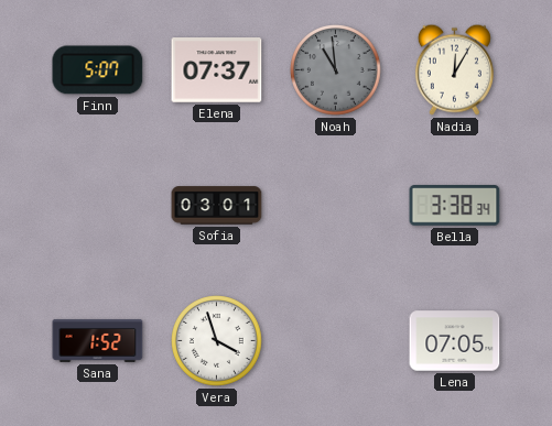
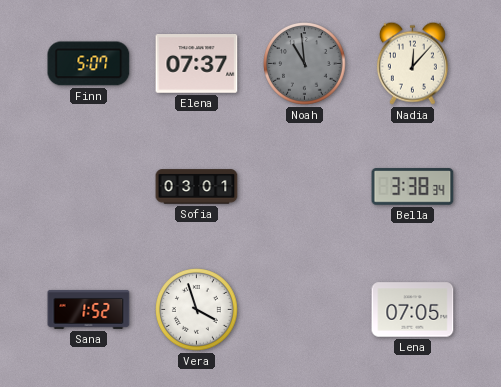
Nadia: 12:05 -> 12:07
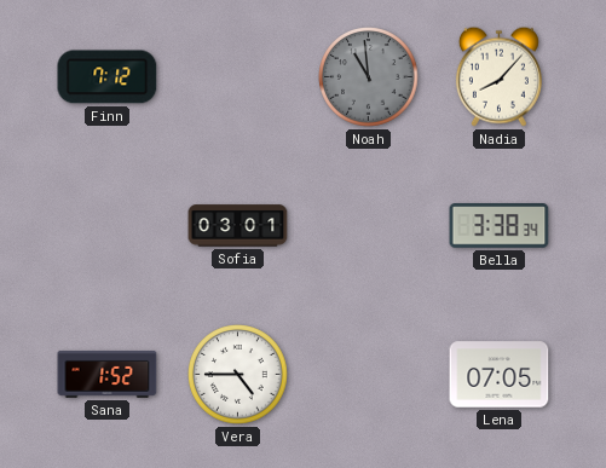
Finn: 5:07 -> 7:12
Elena: 07:37 -> none
Nadia: 12:07 -> 8:07
Vera: 3:57 -> 4:45
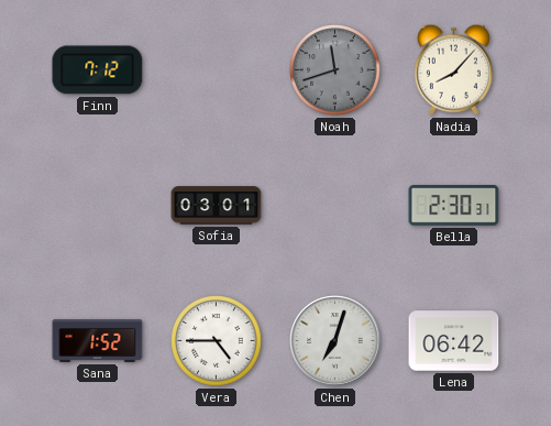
Noah: 10:59 -> 11:42
Bella: 3:38 -> 2:30
Chen: none -> 7:03
Lena: 07:05 -> 06:42
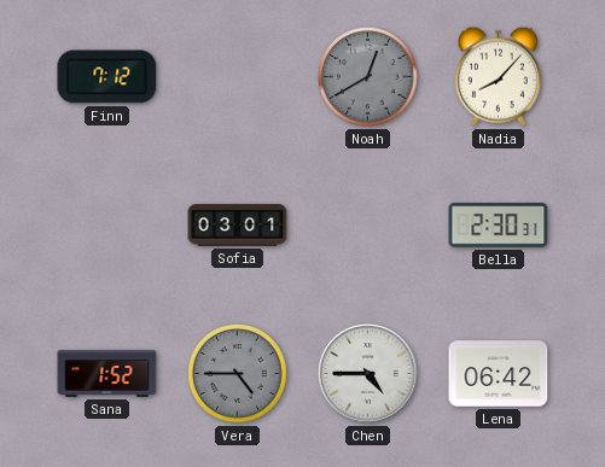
Noah: 11:42 -> 12:40
Vera dial: white -> grey
Chen: 7:03 -> 4:45
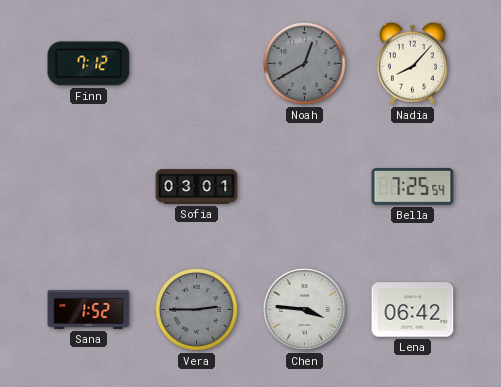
Bella: 2:30 -> 7:25
Vera: 4:45 -> 2:45
Chen: 4:45 -> 3:46
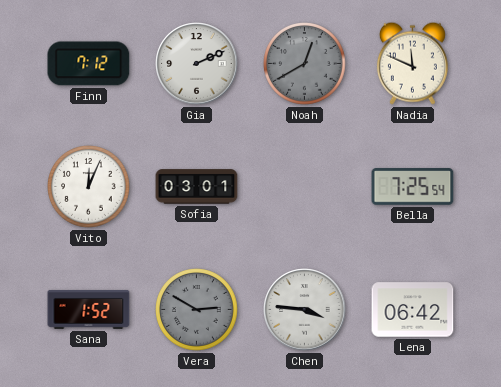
Gia: none -> 2:11
Nadia: 8:07 -> 11:49
Vito: none -> 12:04
Vera: 2:45 -> 2:50
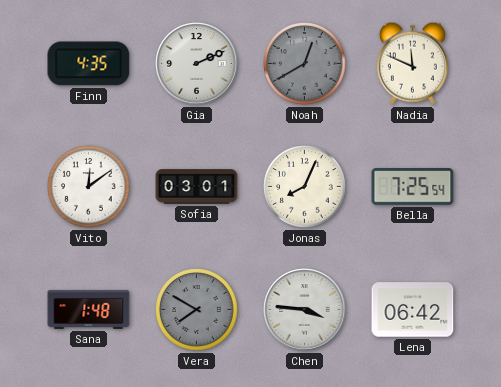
Finn: 7:12 -> 4:35
Vito: 12:04 -> 12:09
Jonas: none -> 8:04
Sana: 1:52 -> 1:48
Vera: 2:50 -> 7:50
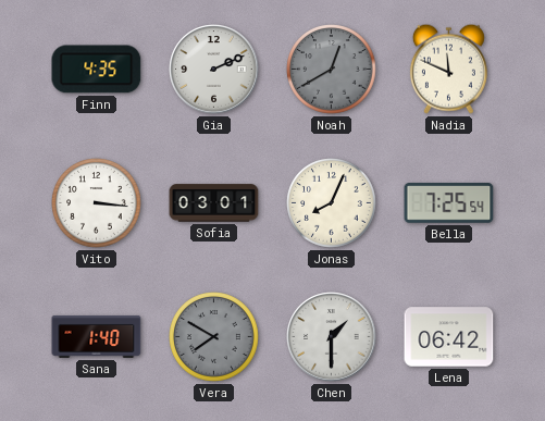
Vito: 12:09 -> 3:16
Sana: 1:48 -> 1:40
Chen: 3:46 -> 1:30
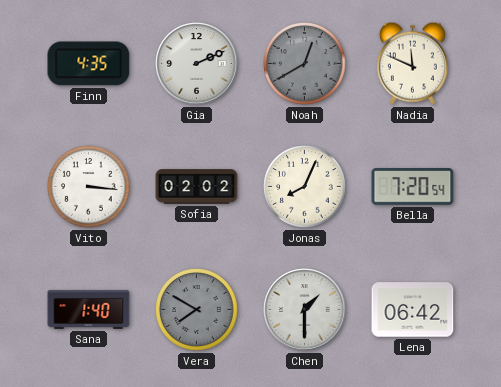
Sofia: 03:01 -> 02:02
Bella: 7:25 -> 7:20
